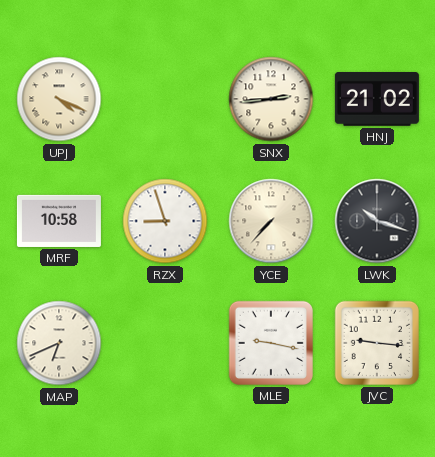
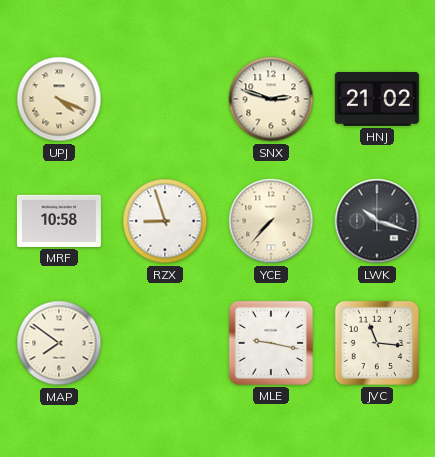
SNX: 2:44 -> 2:48
MAP: 6:41 -> 7:51
JVC: 9:16 -> 11:16
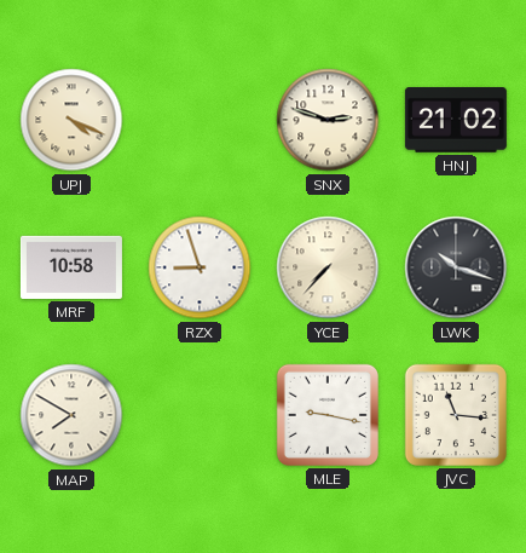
MAP: 7:51 -> 7:50
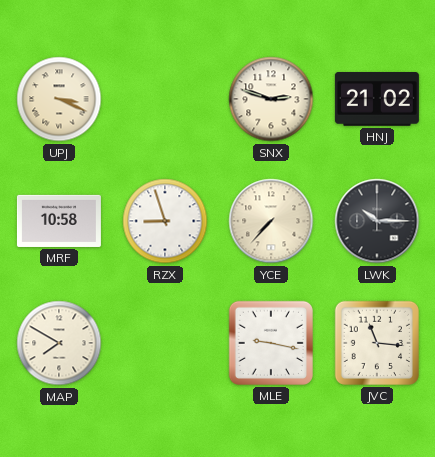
UPJ: 4:19 -> 3:19
LWK: 10:18 -> 10:15
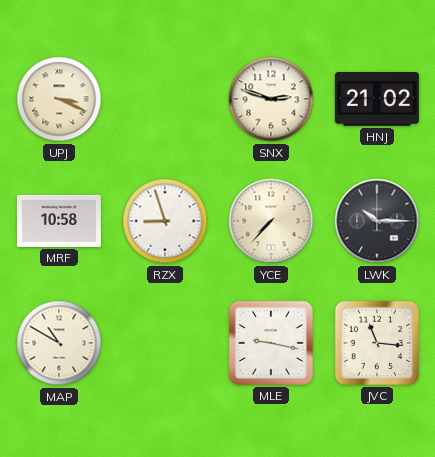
MAP: 7:50 -> 10:50
